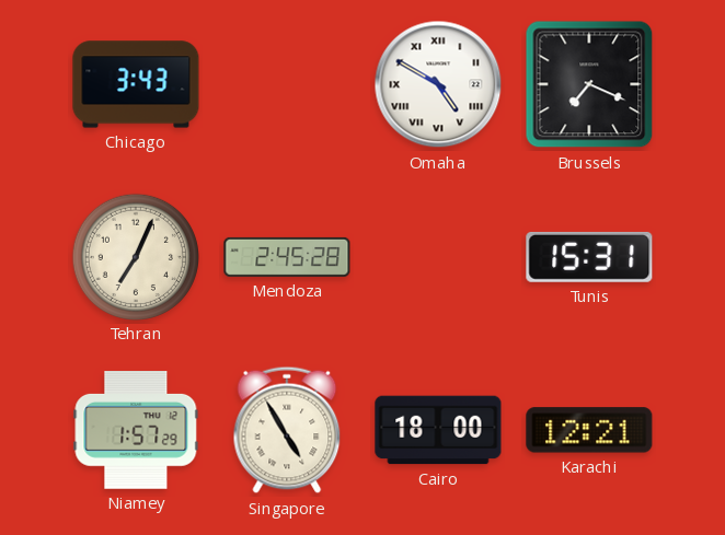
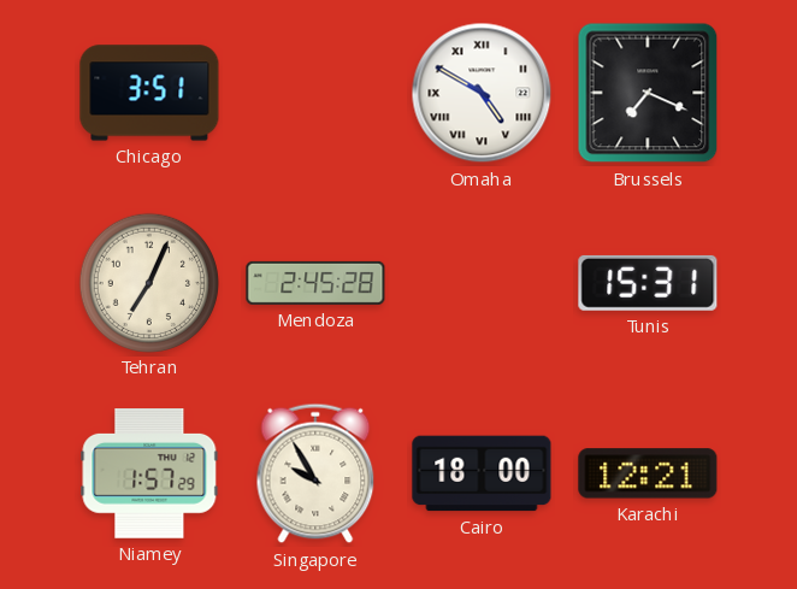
Chicago: 3:43 -> 3:51
Singapore: 4:55 -> 9:55
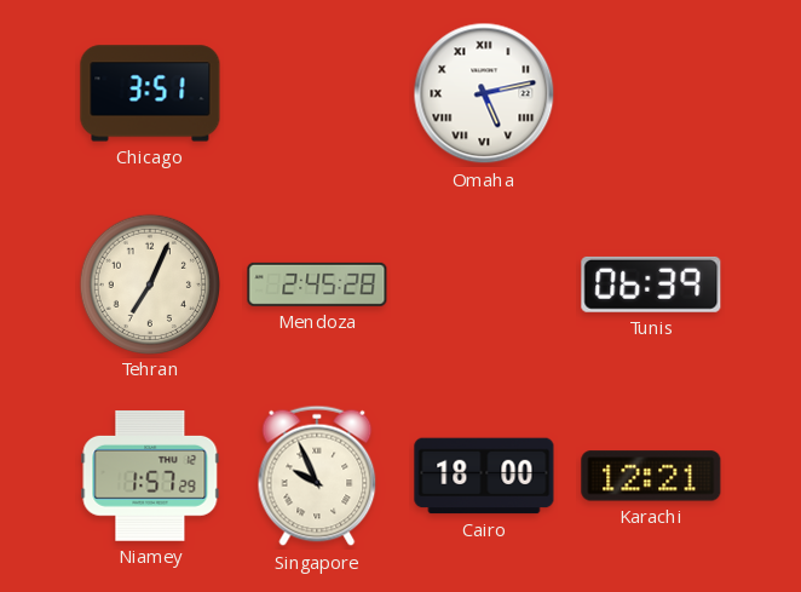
Omaha: 4:50 -> 5:13
Brussels: 7:19 -> none
Tunis: 15:31 -> 06:39
Singapore: 9:55 -> 9:56
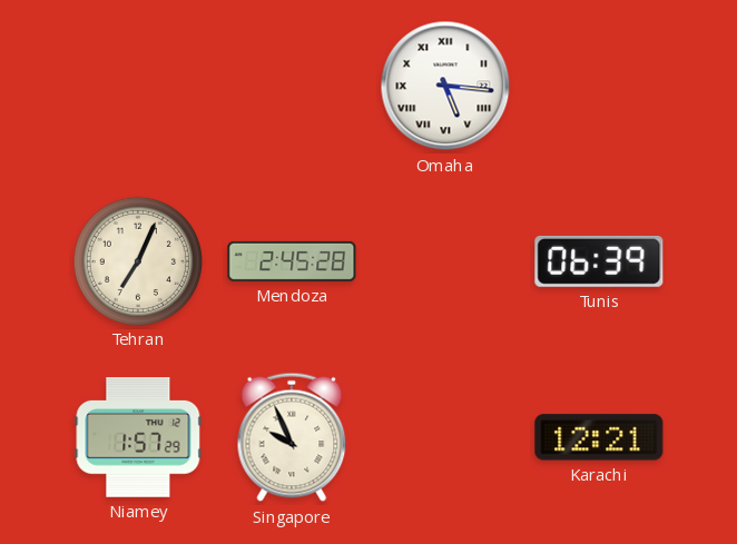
Chicago: 3:51 -> none
Omaha: 5:13 -> 5:16
Cairo: 18:00 -> none
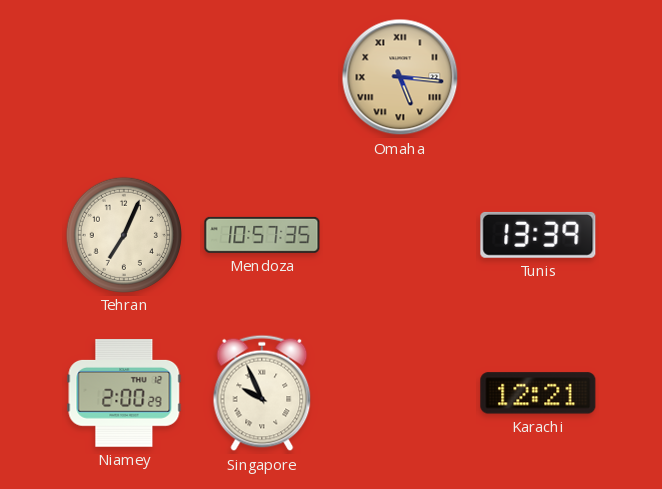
Omaha dial: white -> champagne
Mendoza: 2:45 -> 10:57
Tunis: 06:39 -> 13:39
Niamey: 1:57 -> 2:00
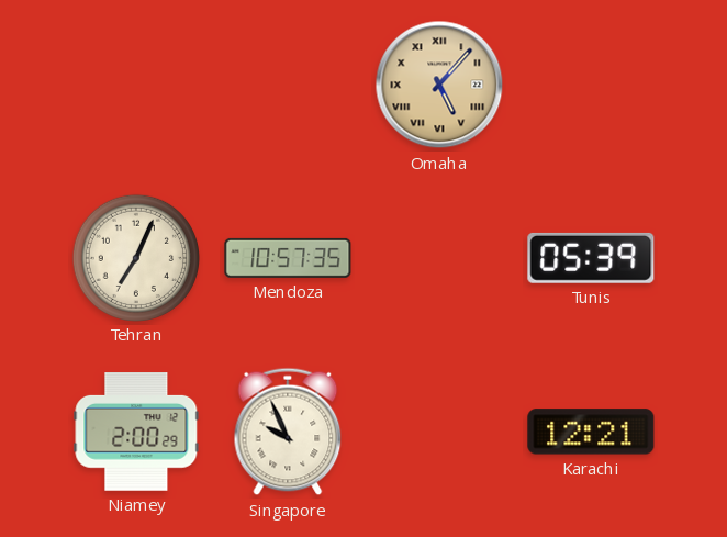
Omaha: 5:16 -> 5:07
Tunis: 13:39 -> 05:39
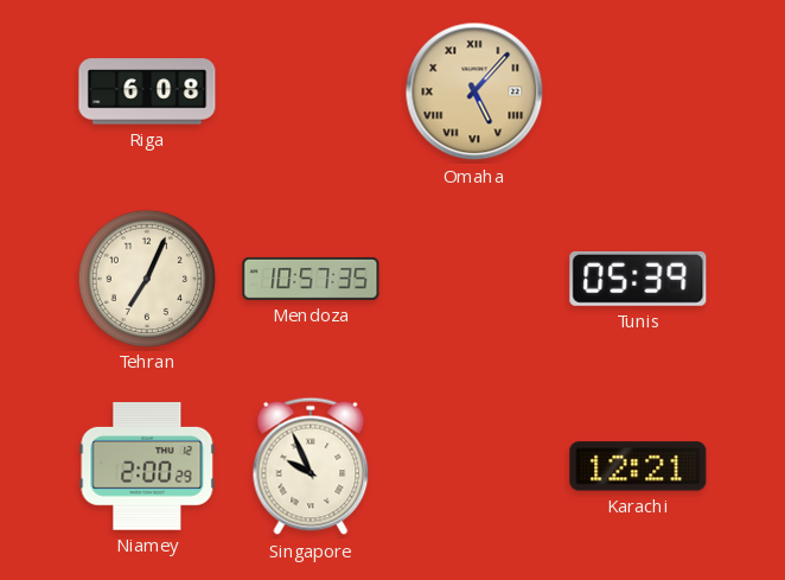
Riga: none -> 6:08
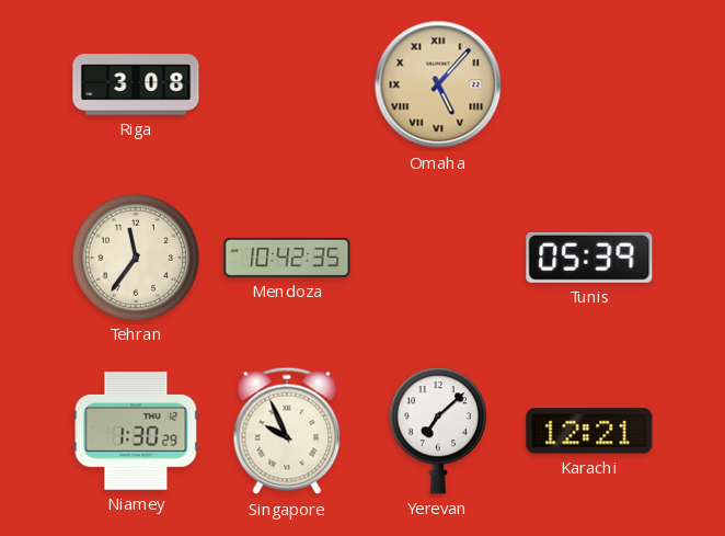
Riga: 6:08 -> 3:08
Tehran: 7:04 -> 11:36
Mendoza: 10:57 -> 10:42
Niamey: 2:00 -> 1:30
Yerevan: none -> 7:08
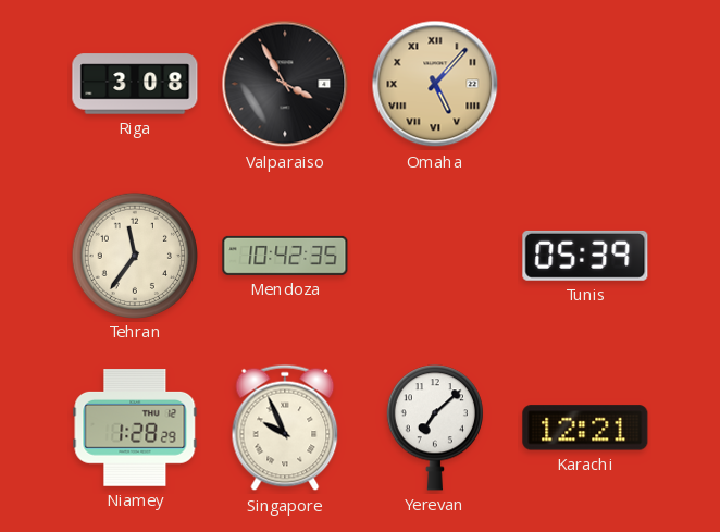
Valparaiso: none -> 3:55
Niamey: 1:30 -> 1:28
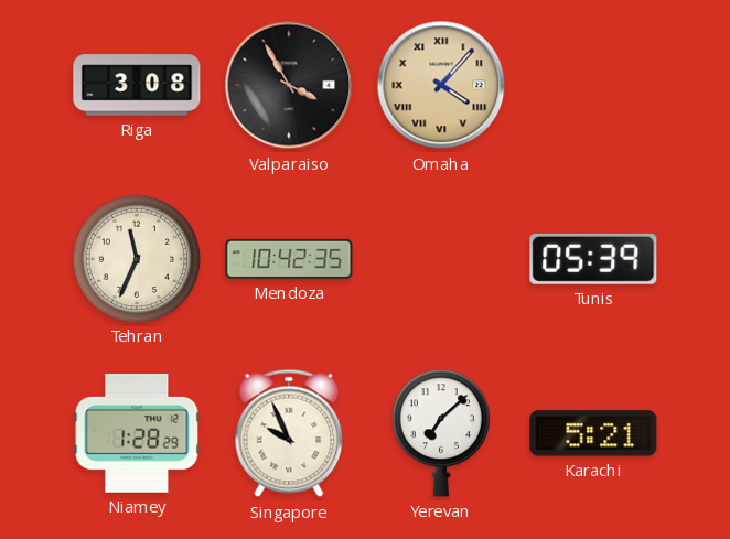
Omaha: 5:07 -> 4:07
Tehran: 11:36 -> 11:34
Karachi: 12:21 -> 5:21
